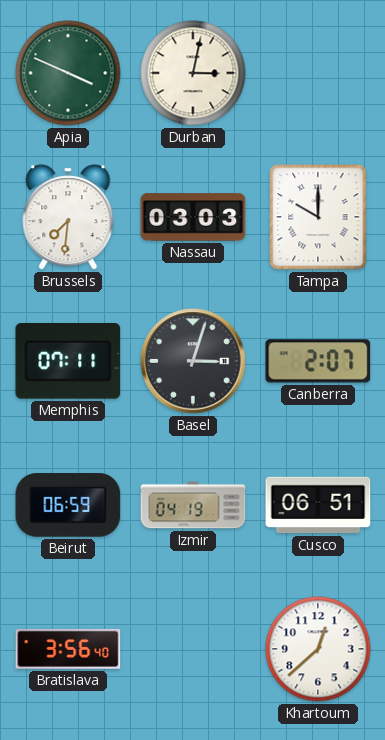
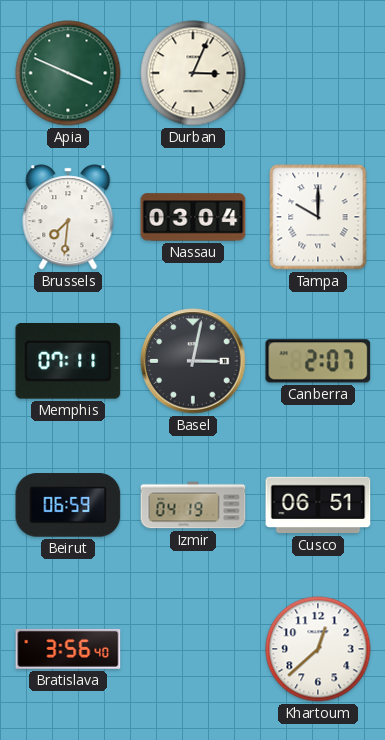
Durban: 3:02 -> 3:04
Nassau: 03:03 -> 03:04
Basel: 3:03 -> 3:02
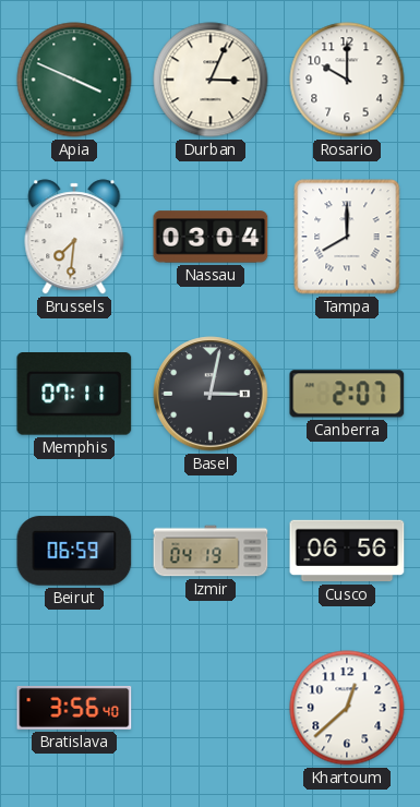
Rosario: none -> 10:00
Tampa: 10:00 -> 8:00
Cusco: 06:51 -> 06:56
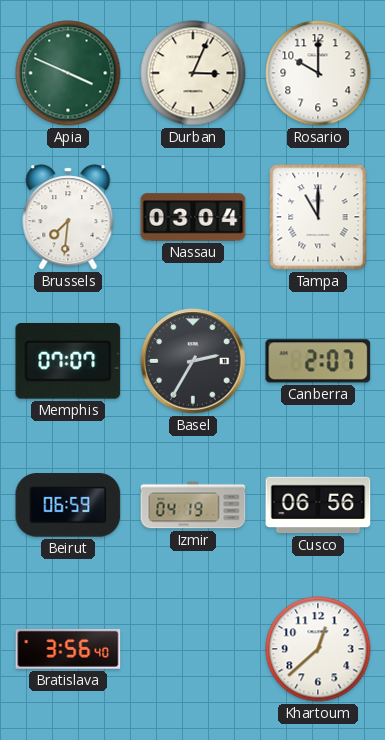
Tampa: 8:00 -> 11:00
Memphis: 07:11 -> 07:07
Basel: 3:02 -> 2:35
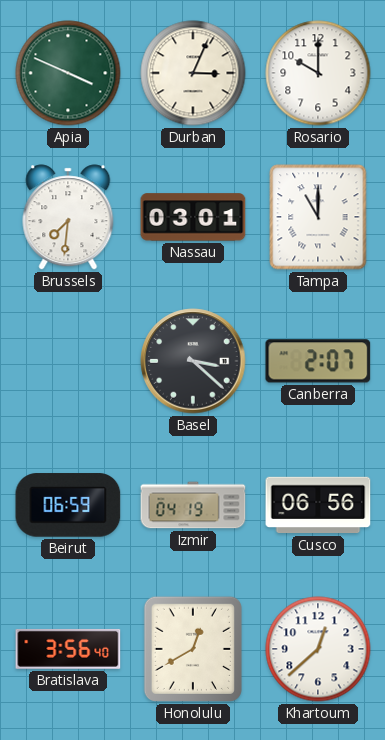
Nassau: 03:04 -> 03:01
Memphis: 07:07 -> none
Basel: 2:35 -> 3:22
Honolulu: none -> 12:40
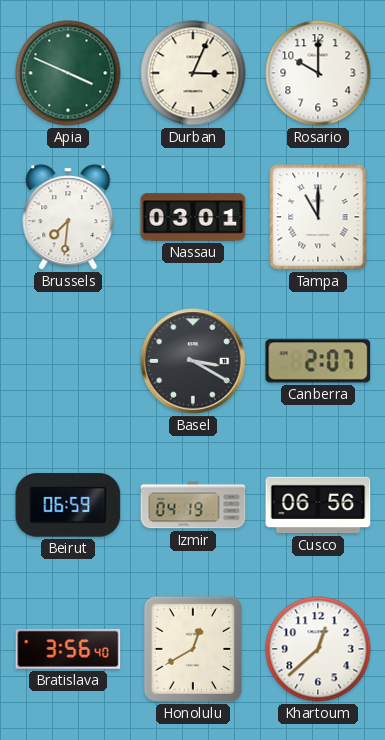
Basel: 3:22 -> 3:20
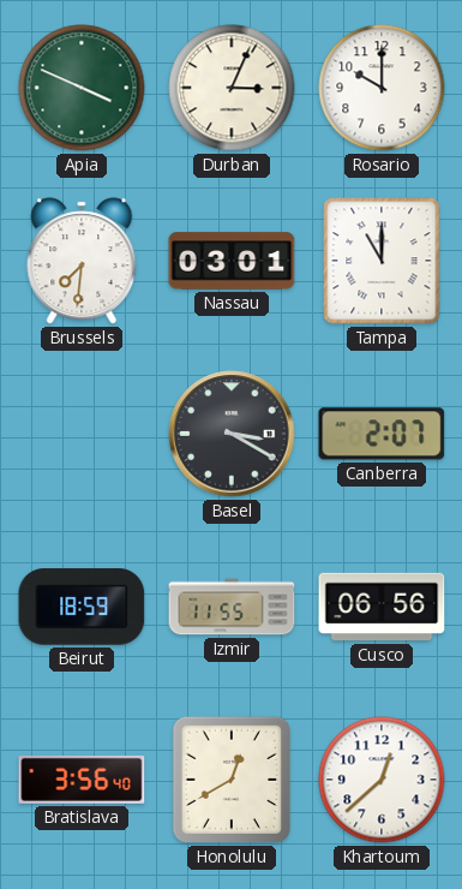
Beirut: 06:59 -> 18:59
Izmir: 04:19 -> 11:55
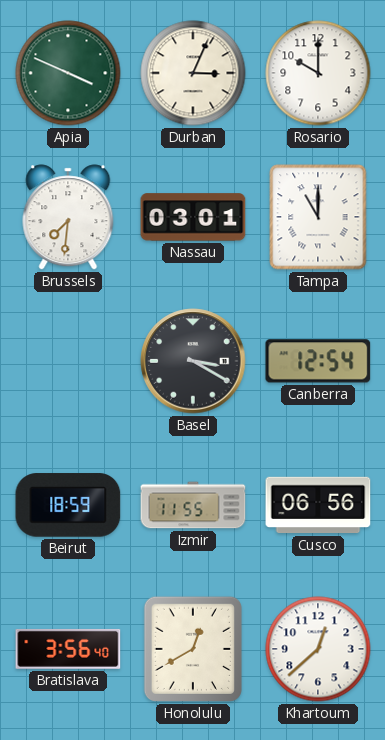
Canberra: 2:07 -> 12:54
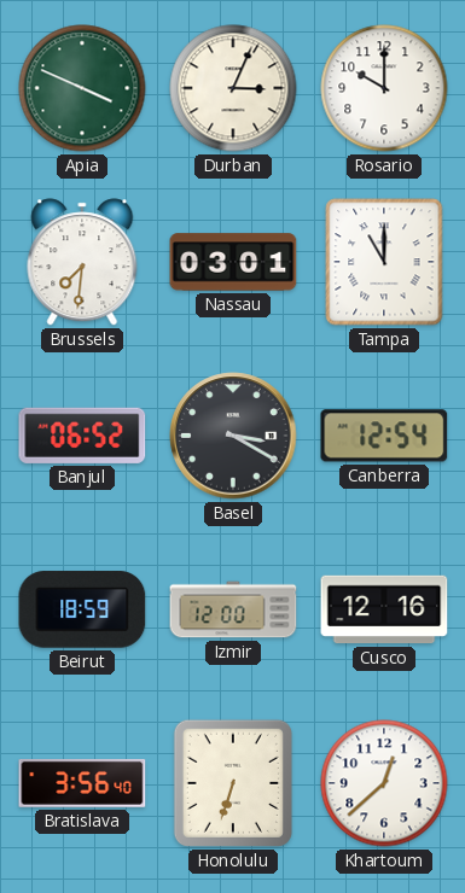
Banjul: none -> 06:52
Izmir: 11:55 -> 12:00
Cusco: 06:56 -> 12:16
Honolulu: 12:40 -> 6:33
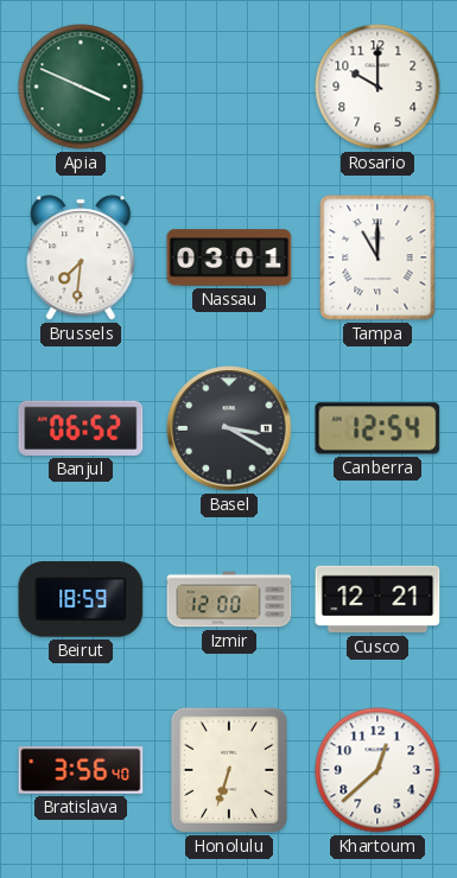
Durban: 3:04 -> none
Cusco: 12:16 -> 12:21
